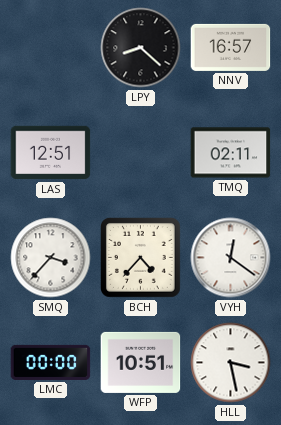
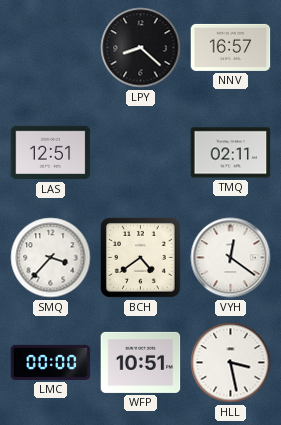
BCH: 4:37 -> 4:39
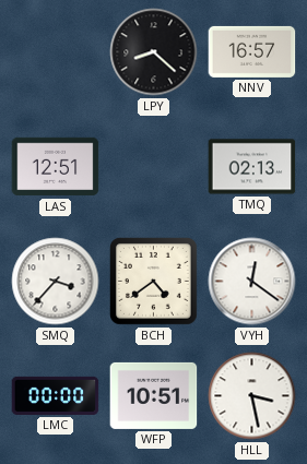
TMQ: 02:11 -> 02:13
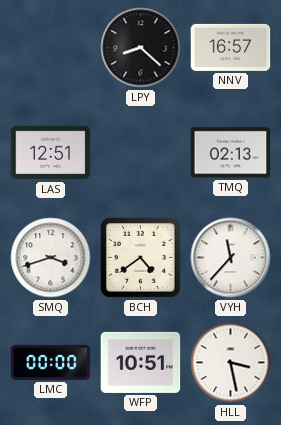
SMQ: 3:37 -> 3:42
VYH: 12:21 -> 11:37
